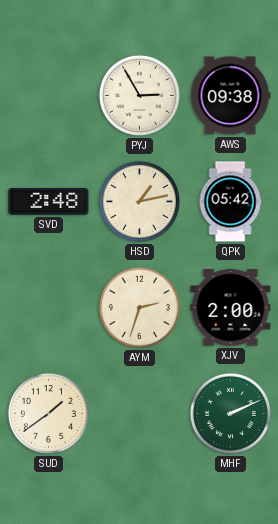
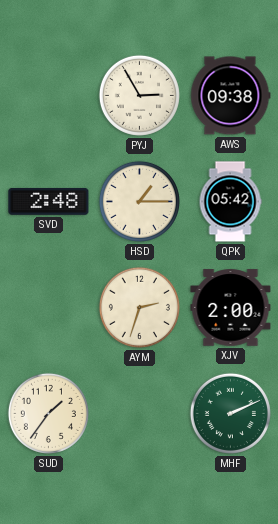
HSD: 1:13 -> 1:15
SUD: 1:39 -> 1:36
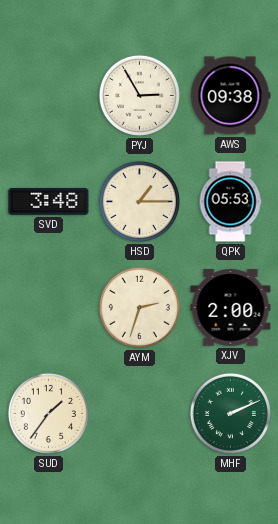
SVD: 2:48 -> 3:48
QPK: 05:42 -> 05:53
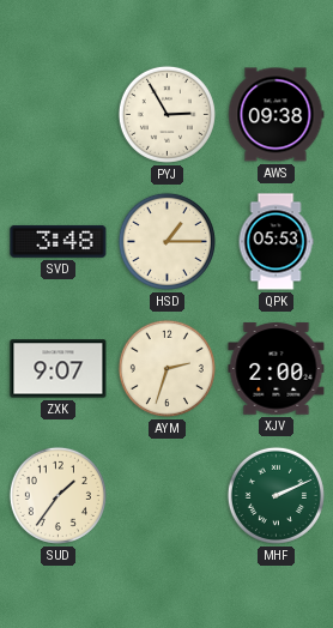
ZXK: none -> 9:07
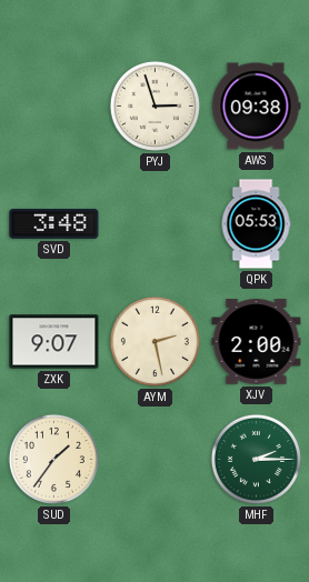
PYJ: 2:55 -> 2:57
HSD: 1:15 -> none
AYM: 2:33 -> 2:28
MHF: 2:11 -> 2:15
